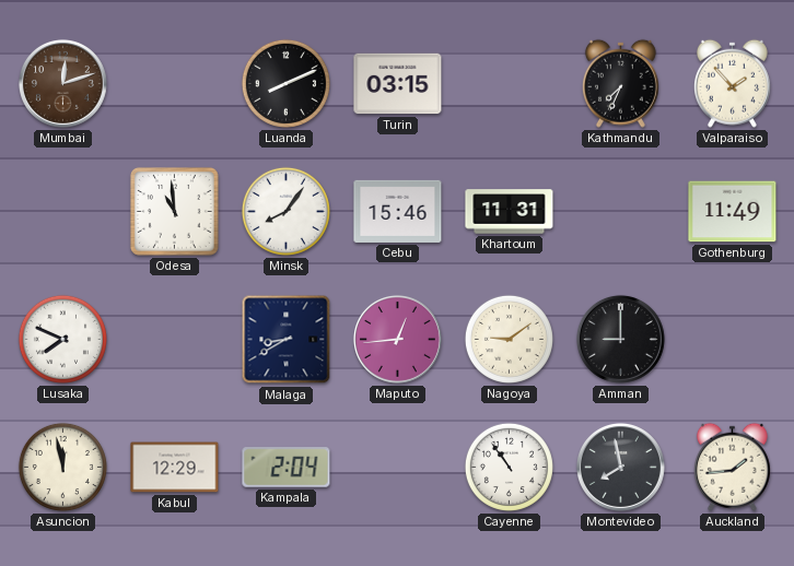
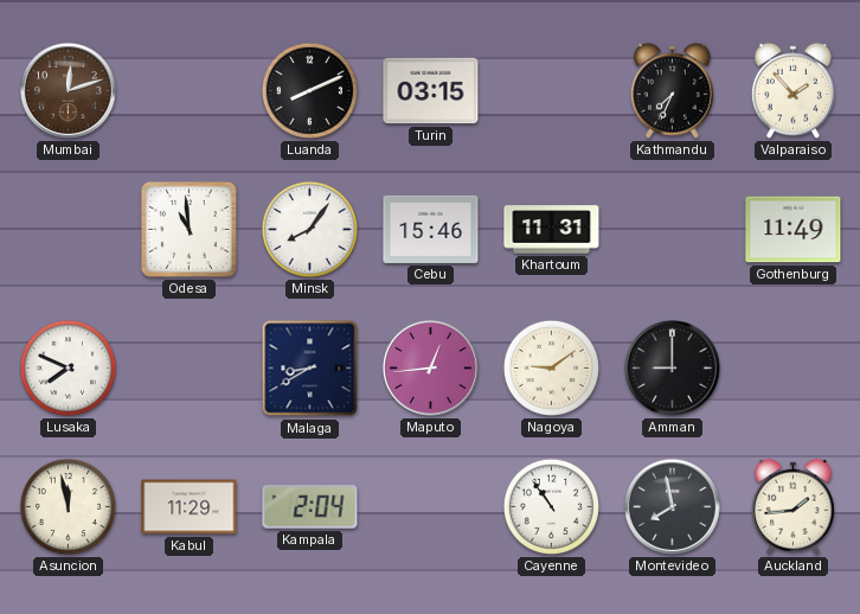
Kabul: 12:29 -> 11:29
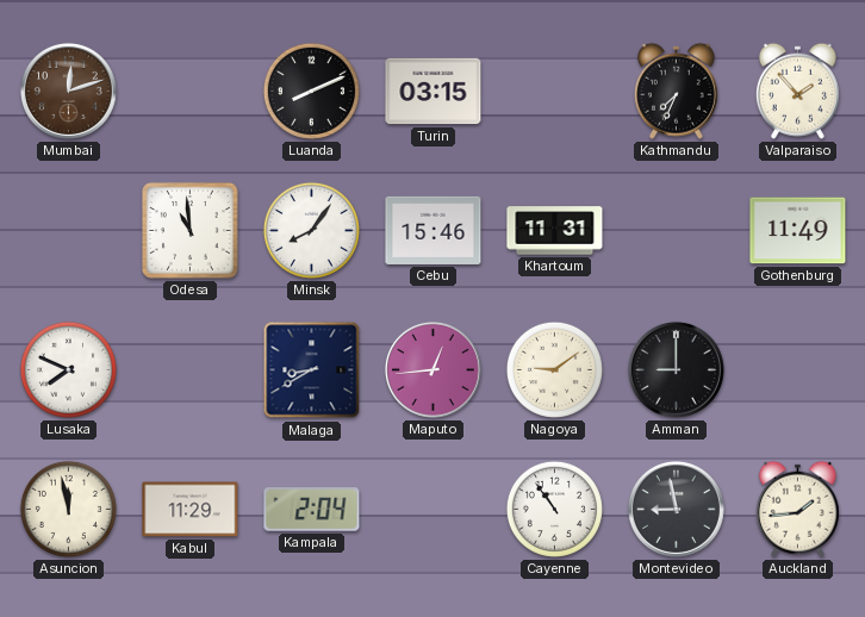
Montevideo: 7:58 -> 8:58
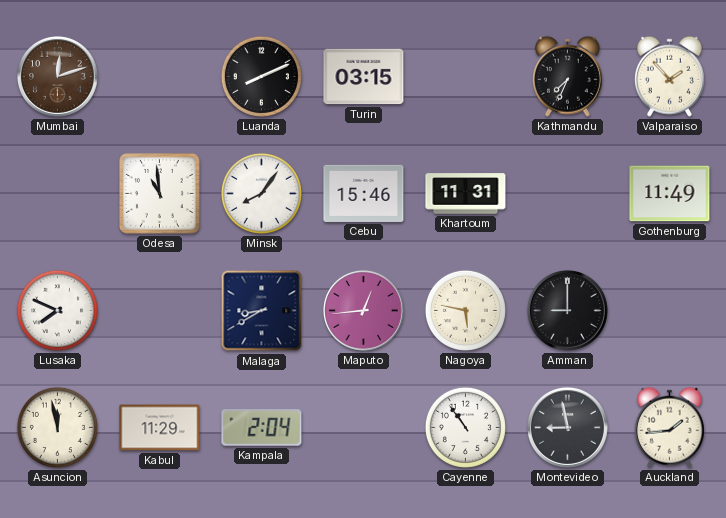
Nagoya: 9:09 -> 5:47
